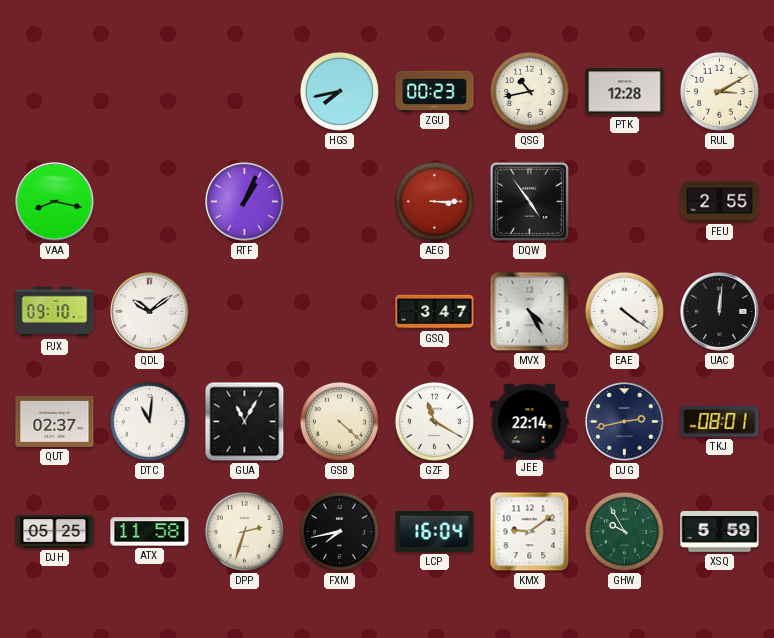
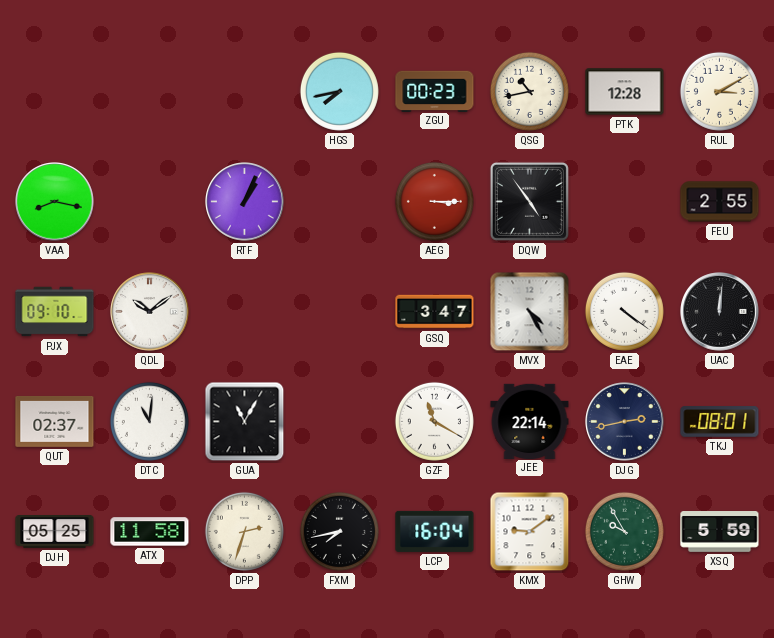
GSB: 4:22 -> none
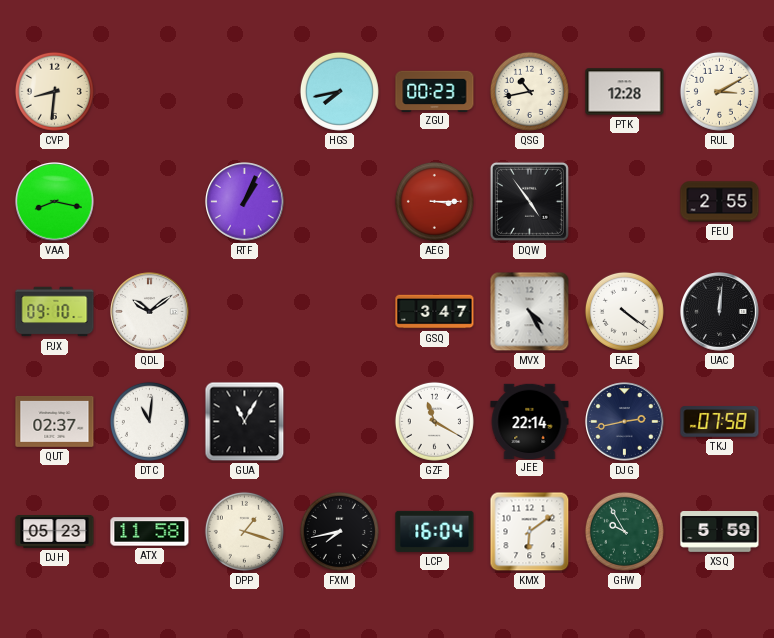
CVP: none -> 8:31
TKJ: 08:01 -> 07:58
DJH: 05:25 -> 05:23
DPP: 2:33 -> 1:18
KMX: 9:09 -> 6:09
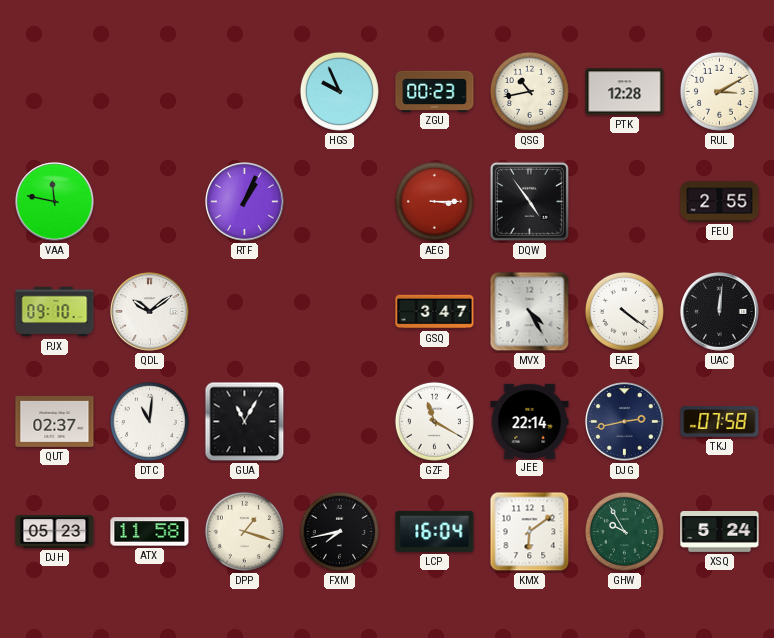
CVP: 8:31 -> none
HGS: 7:43 -> 9:56
VAA: 8:17 -> 11:47
XSQ: 5:59 -> 5:24
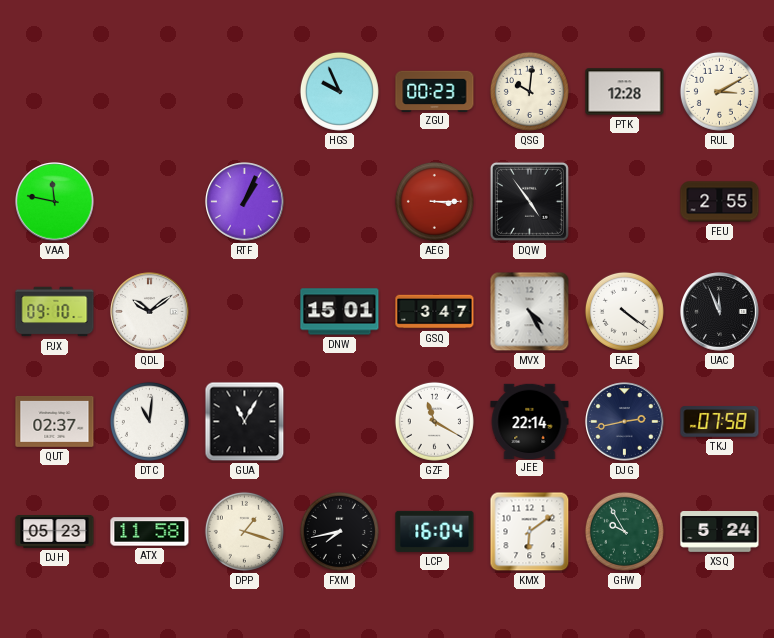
QSG: 10:43 -> 10:01
DNW: none -> 15:01
UAC: 12:01 -> 11:56
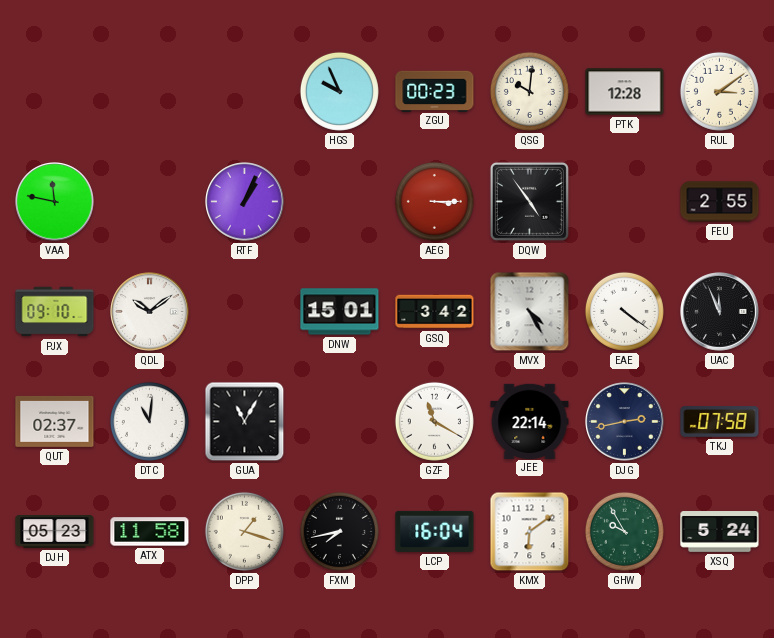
RUL: 3:10 -> 3:09
GSQ: 3:47 -> 3:42
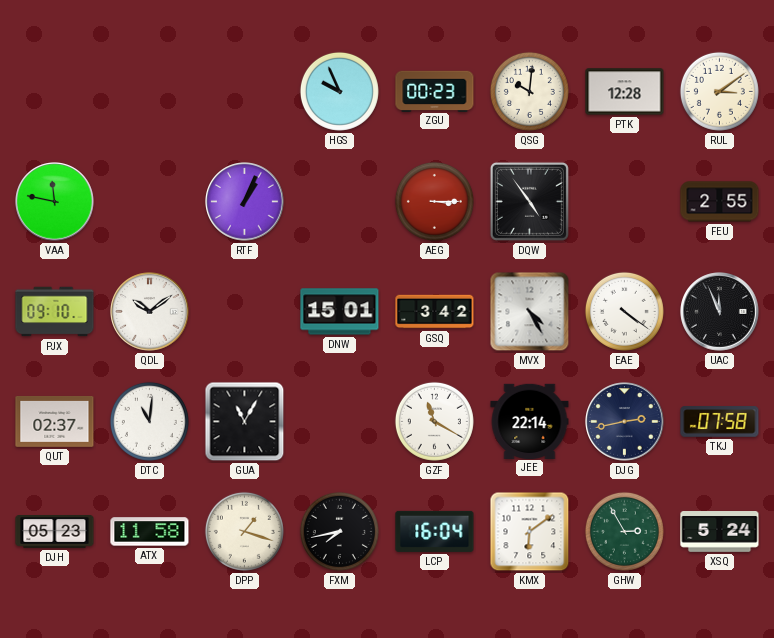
GHW: 9:55 -> 2:55
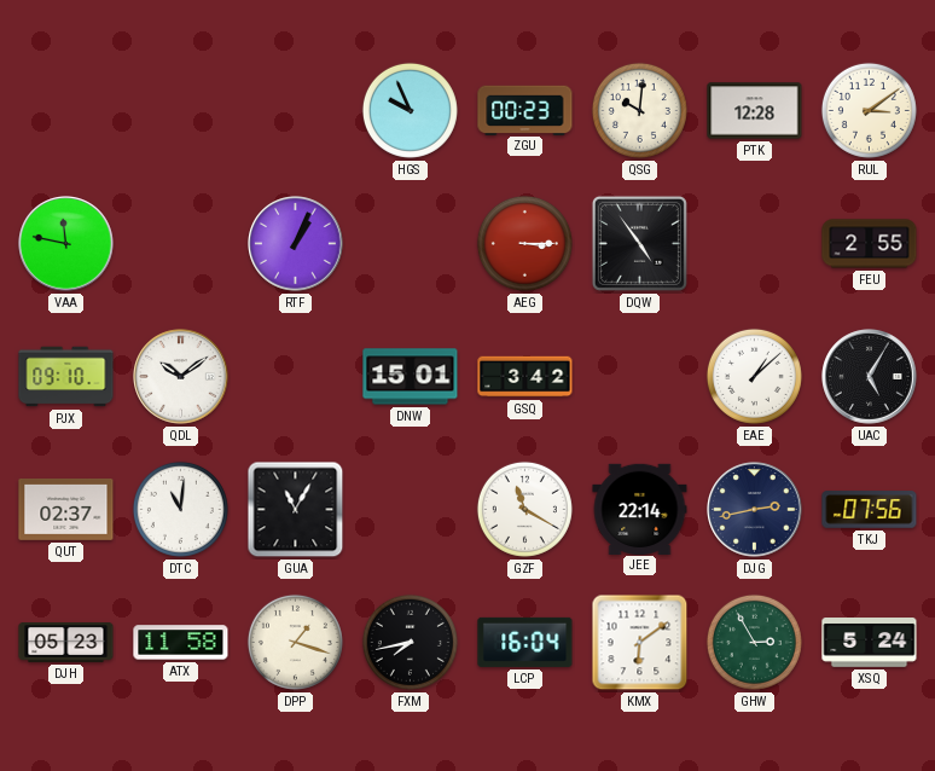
MVX: 4:25 -> none
EAE: 4:21 -> 1:08
UAC: 11:56 -> 5:05
TKJ: 07:58 -> 07:56
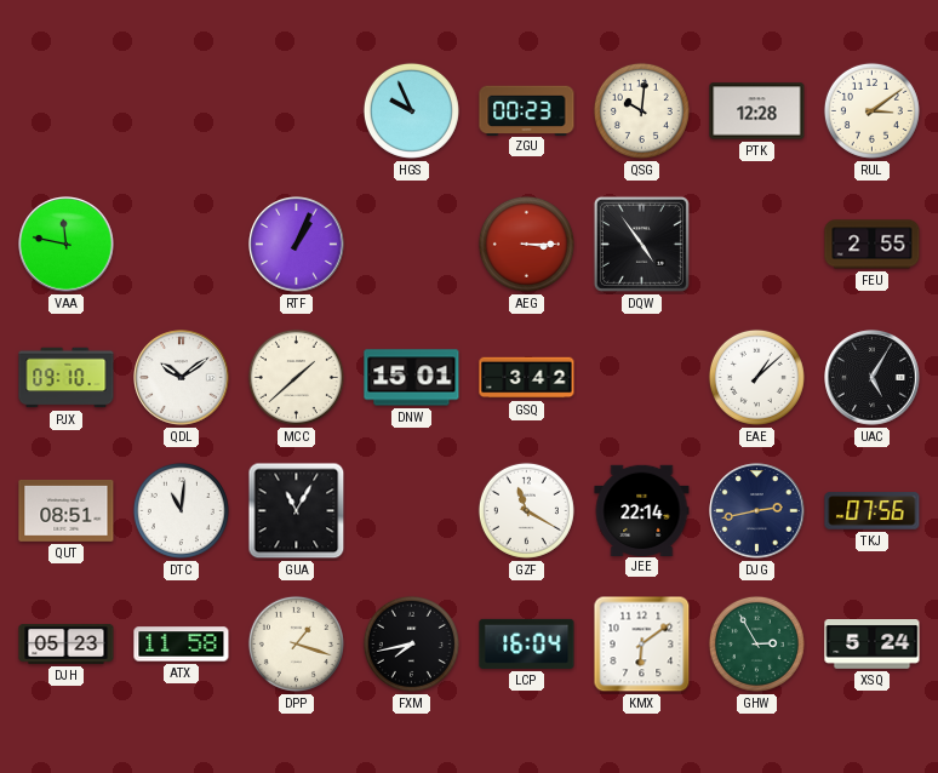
MCC: none -> 1:38
QUT: 02:37 -> 08:51
